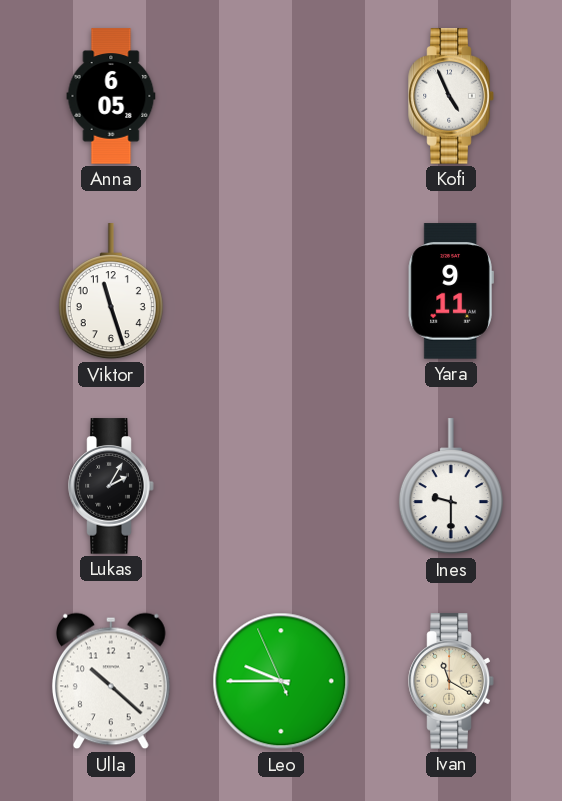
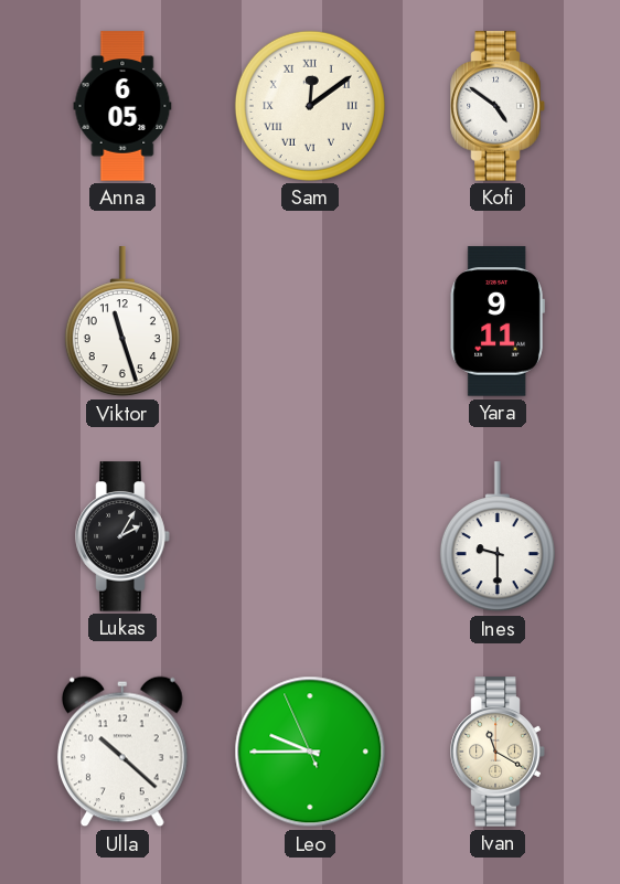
Sam: none -> 12:09
Kofi: 4:56 -> 4:51
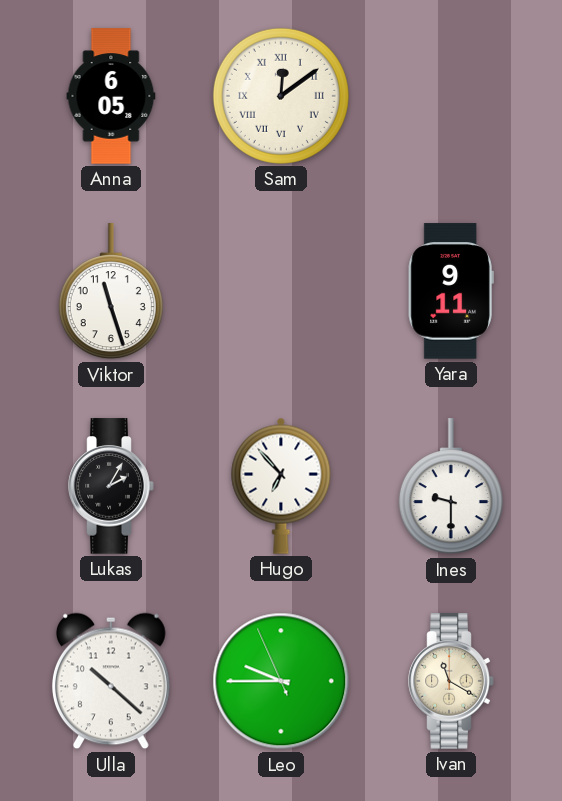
Kofi: 4:51 -> none
Hugo: none -> 6:53
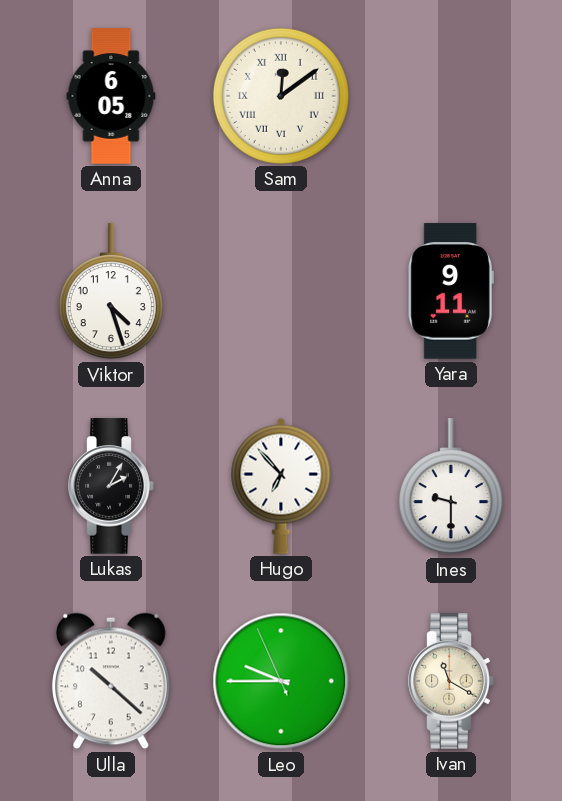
Viktor: 11:27 -> 4:27
